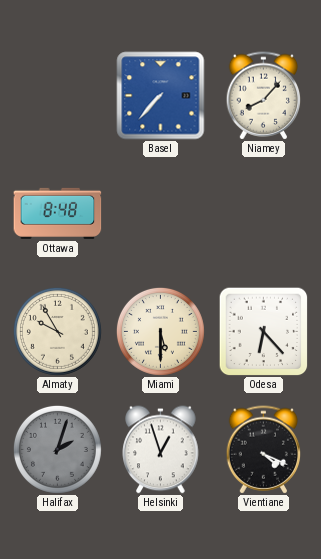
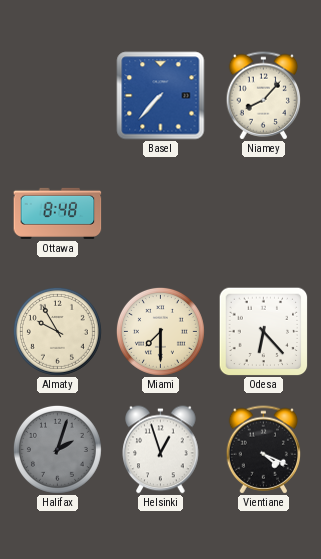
Miami: 5:30 -> 7:30
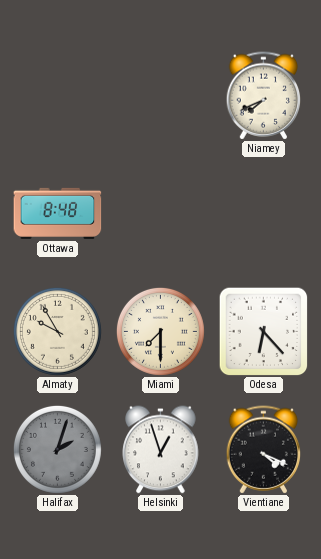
Basel: 7:37 -> none
Niamey: 8:07 -> 7:41
